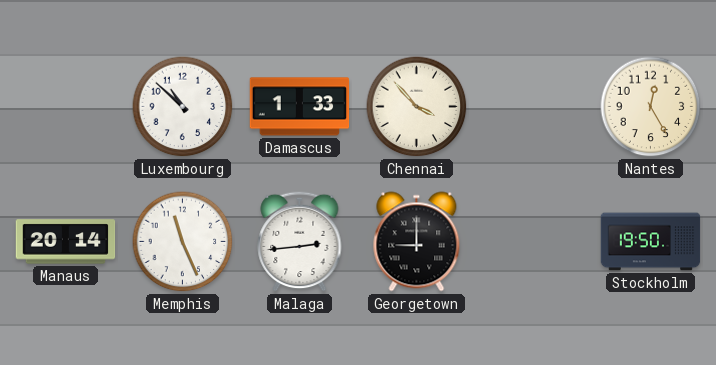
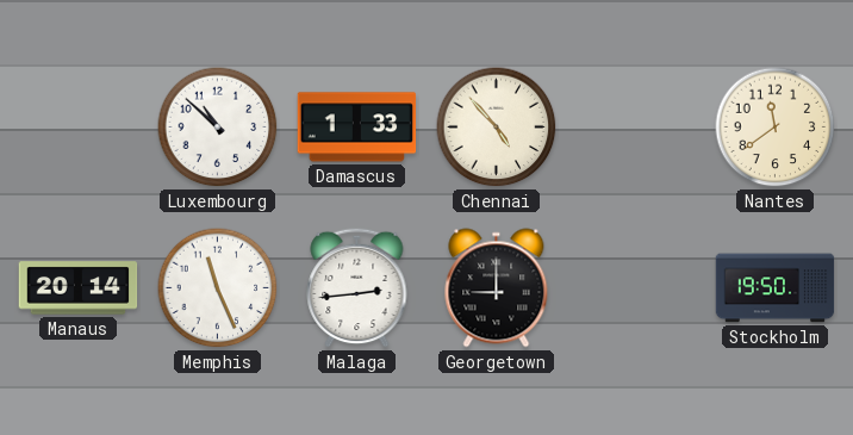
Chennai: 3:53 -> 4:53
Nantes: 12:25 -> 11:39
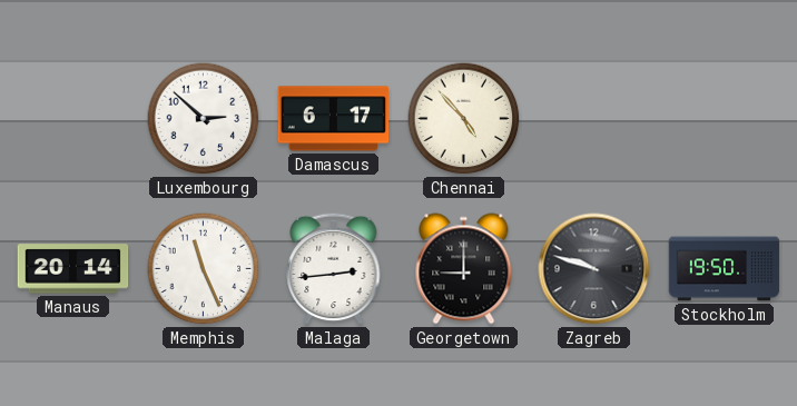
Luxembourg: 10:52 -> 2:52
Damascus: 1:33 -> 6:17
Nantes: 11:39 -> none
Zagreb: none -> 9:48
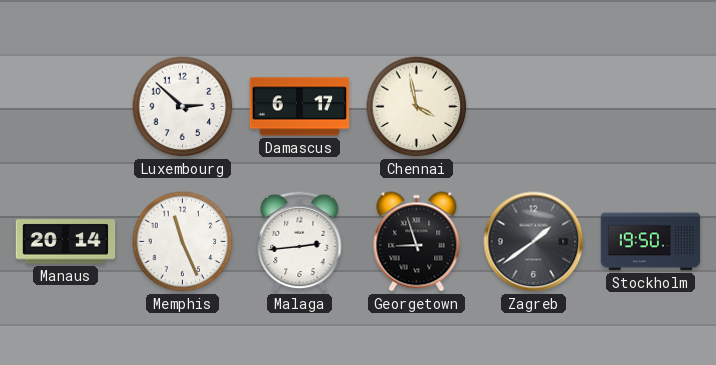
Chennai: 4:53 -> 3:58
Georgetown: 9:00 -> 8:57
Zagreb: 9:48 -> 1:39
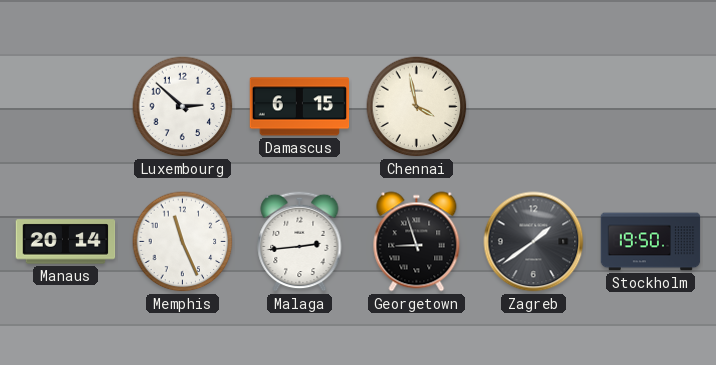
Damascus: 6:17 -> 6:15
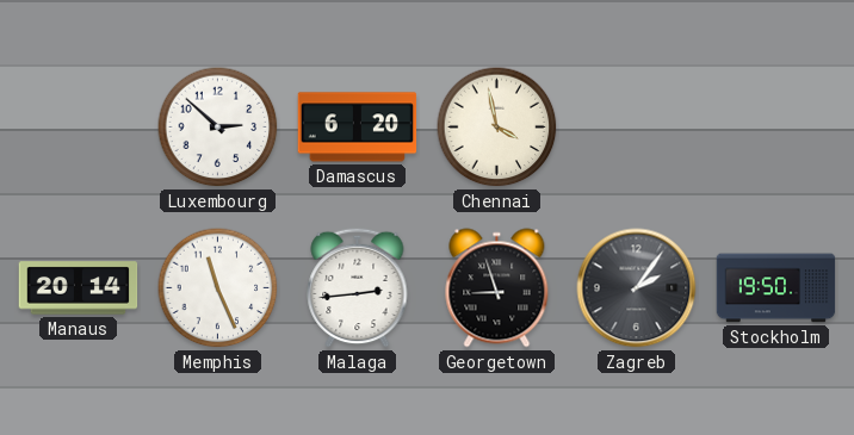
Damascus: 6:15 -> 6:20
Zagreb: 1:39 -> 2:06
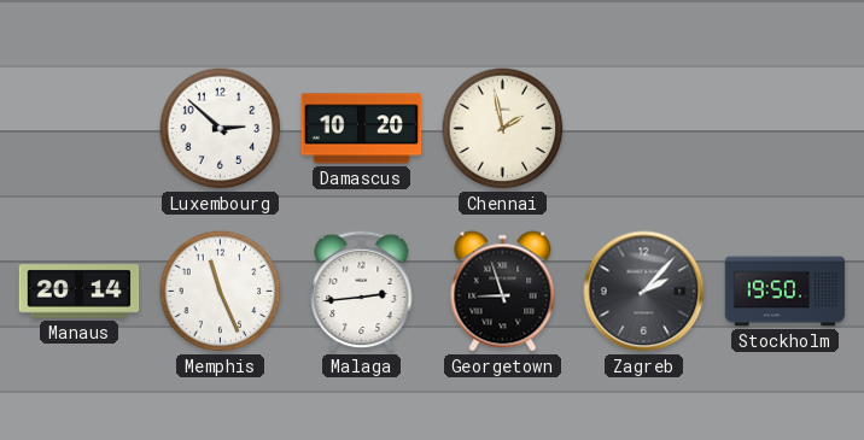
Damascus: 6:20 -> 10:20
Chennai: 3:58 -> 1:58
Zagreb: 2:06 -> 2:07
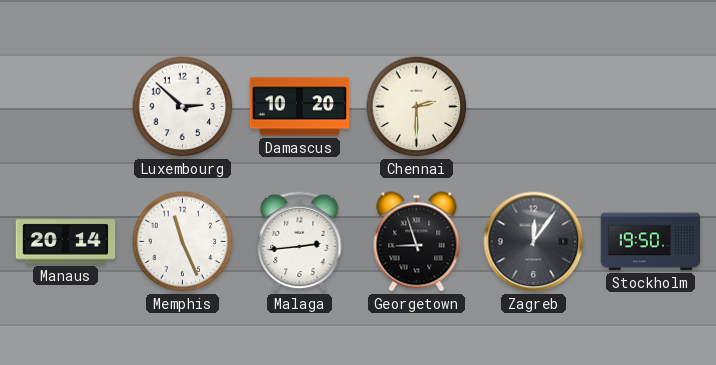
Chennai: 1:58 -> 2:30
Zagreb: 2:07 -> 12:06
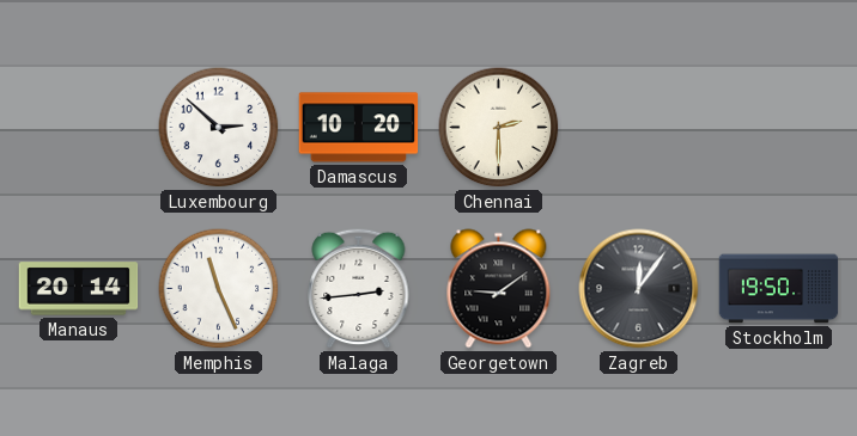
Georgetown: 8:57 -> 9:09
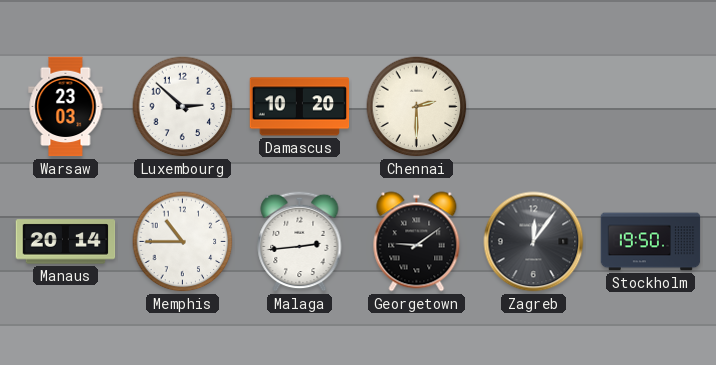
Warsaw: none -> 23:03
Memphis: 11:26 -> 10:45
